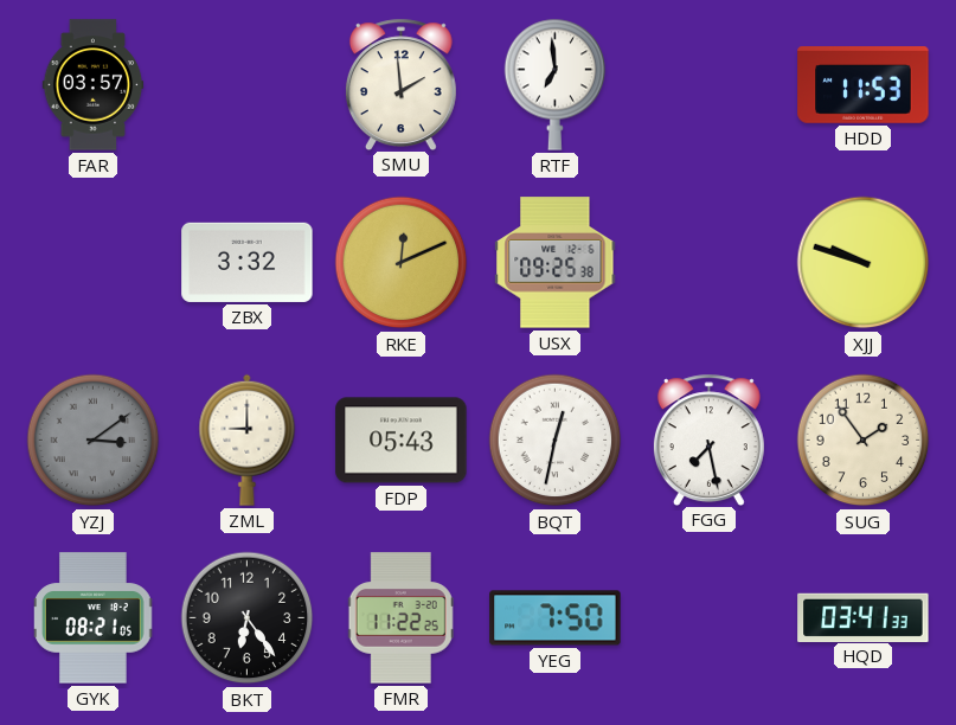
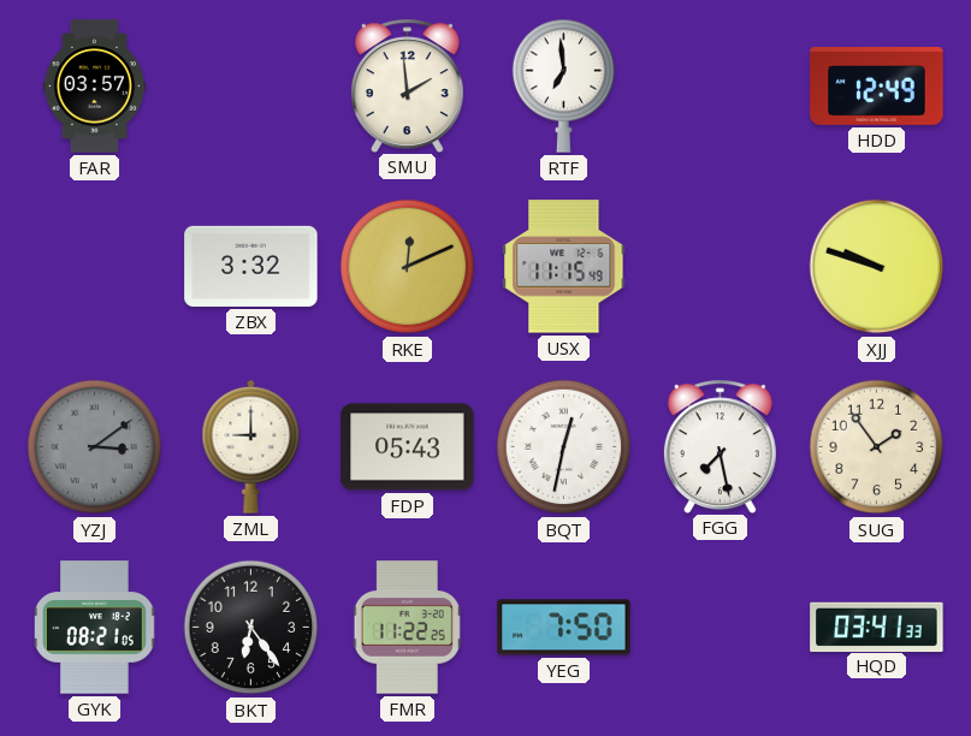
HDD: 11:53 -> 12:49
USX: 09:25 -> 11:15
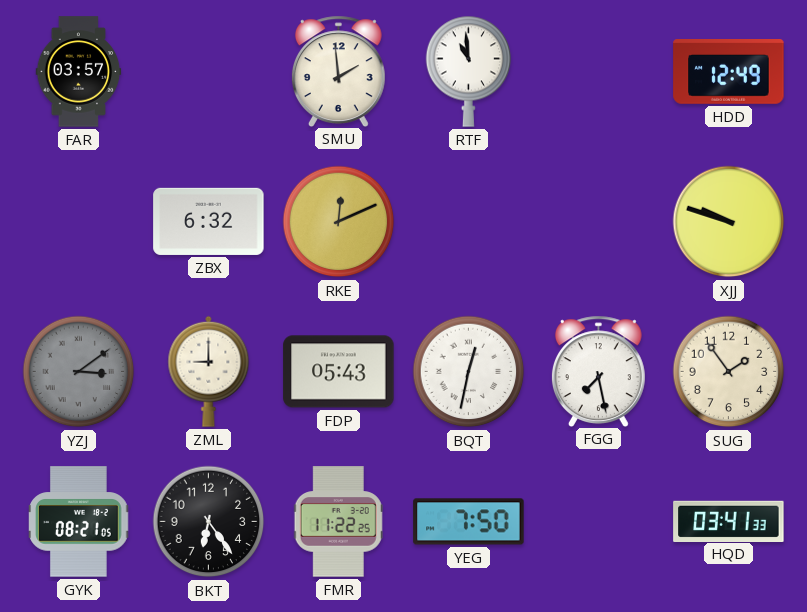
RTF: 6:59 -> 10:59
ZBX: 3:32 -> 6:32
USX: 11:15 -> none
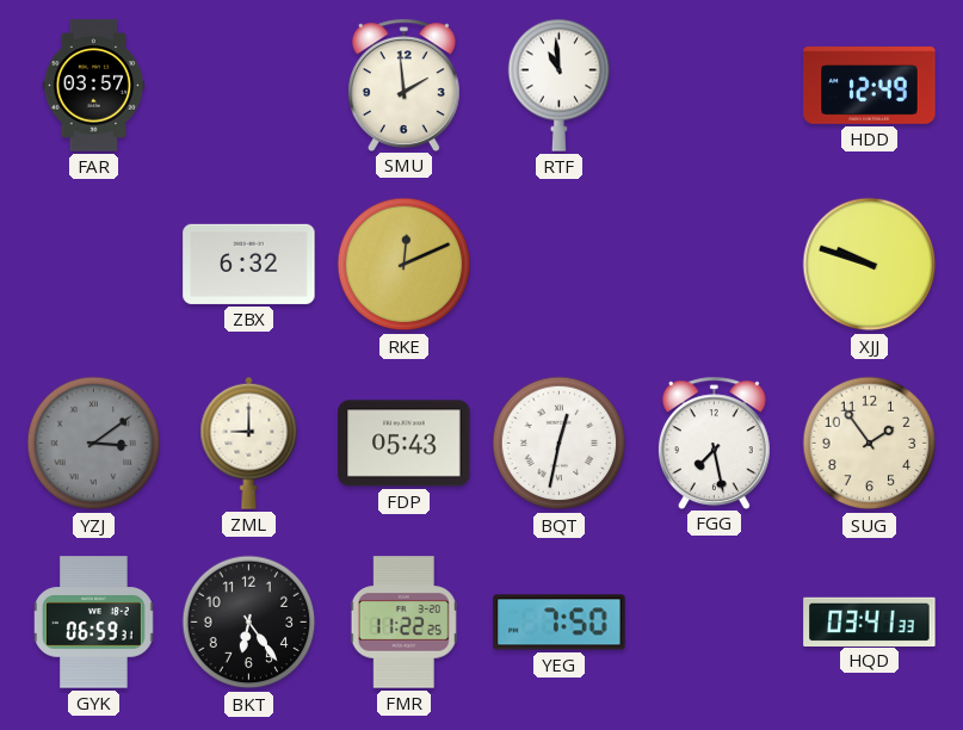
GYK: 08:21 -> 06:59
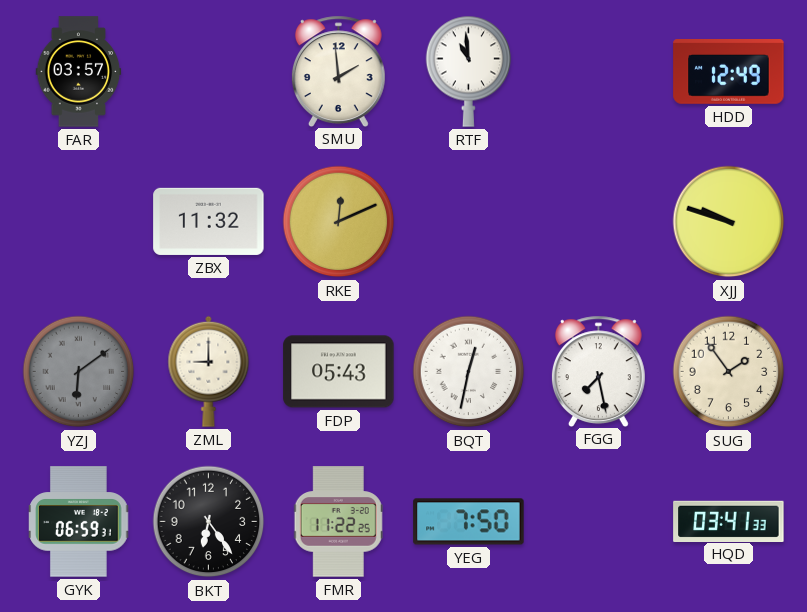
ZBX: 6:32 -> 11:32
YZJ: 3:09 -> 6:09
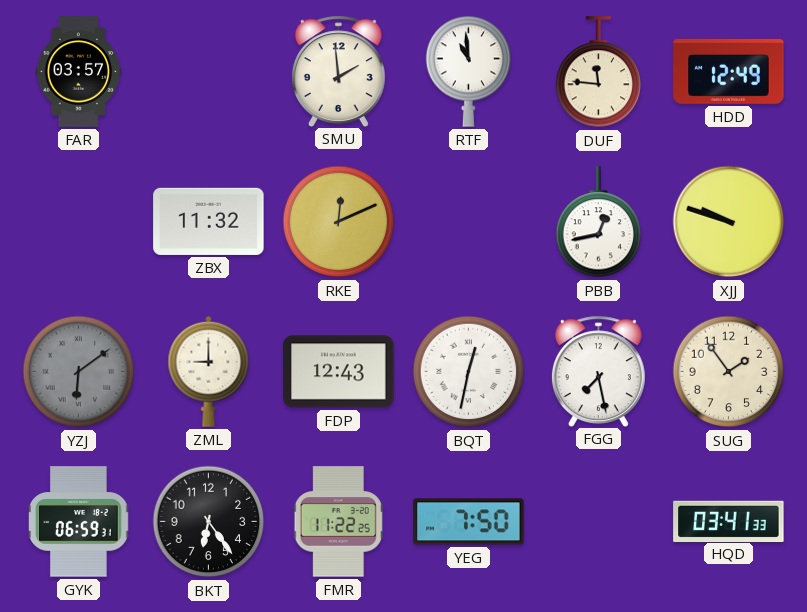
DUF: none -> 11:46
PBB: none -> 12:43
FDP: 05:43 -> 12:43
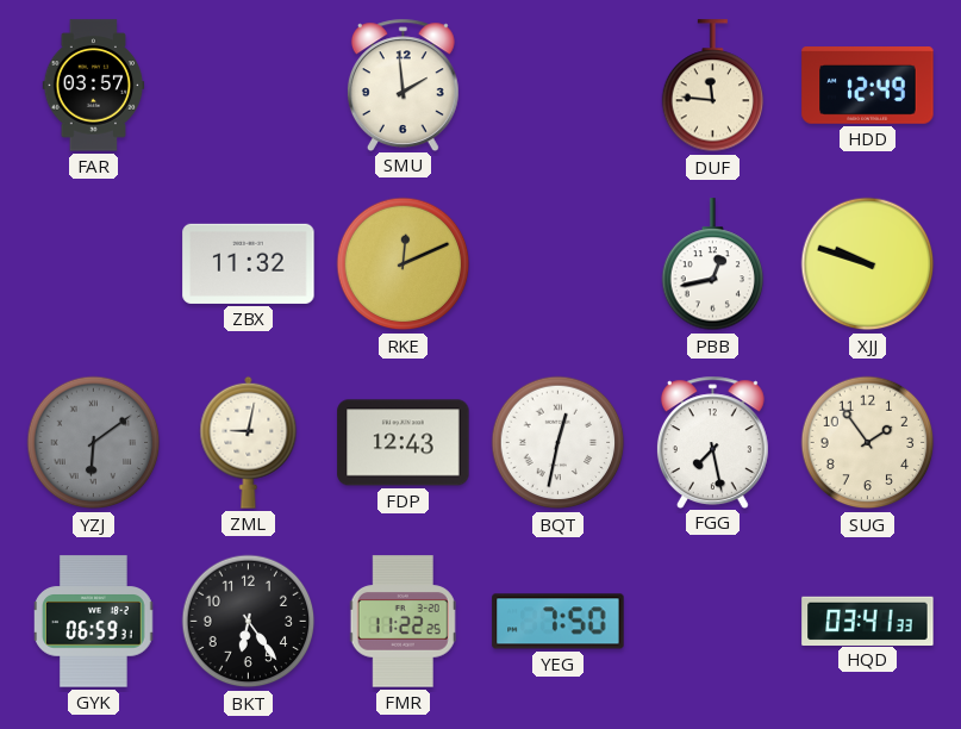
RTF: 10:59 -> none
ZML: 9:00 -> 9:02
